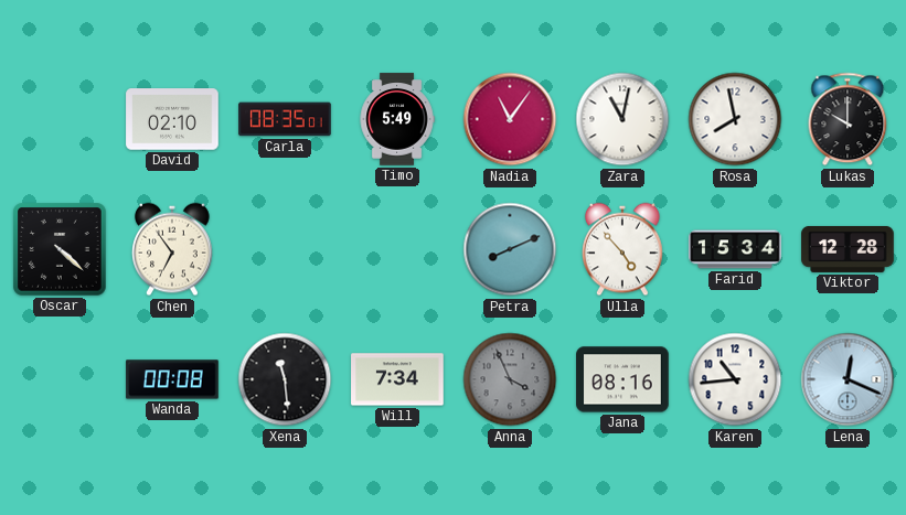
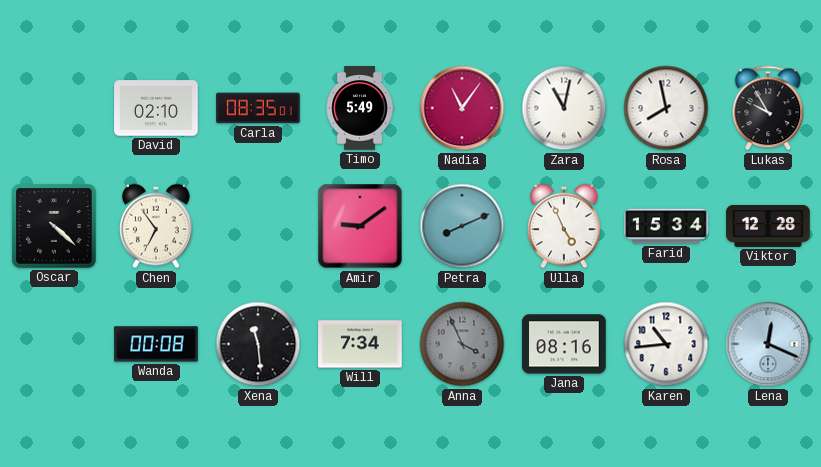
Lukas: 10:00 -> 9:55
Amir: none -> 9:09
Ulla: 4:53 -> 4:56
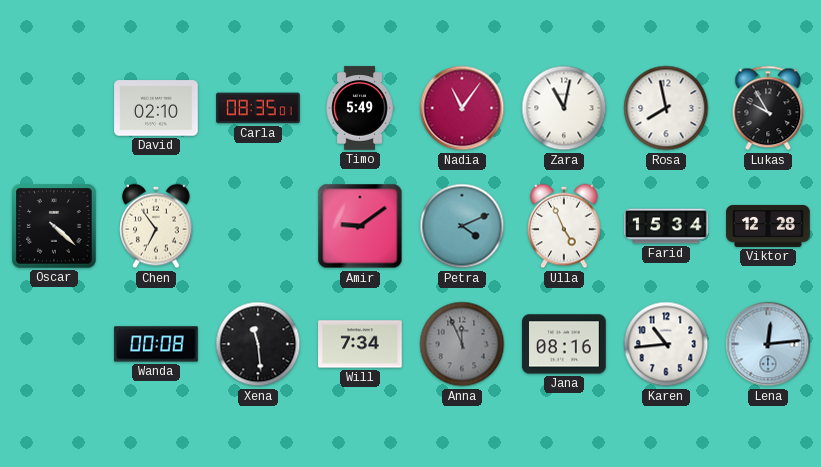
Petra: 8:11 -> 4:11
Anna: 3:56 -> 11:56
Lena: 12:19 -> 12:14
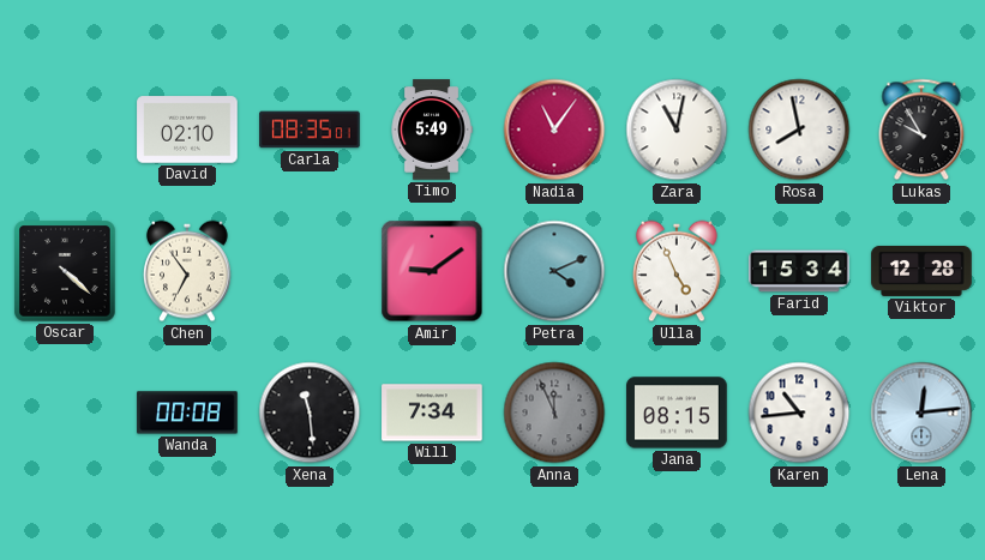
Jana: 08:16 -> 08:15
